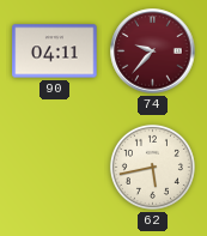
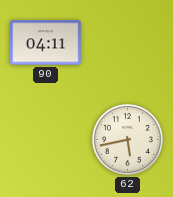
74: 9:37 -> none
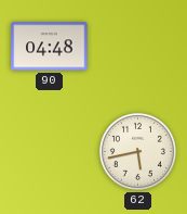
90: 04:11 -> 04:48
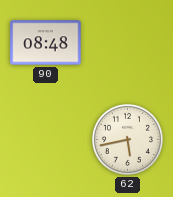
90: 04:48 -> 08:48
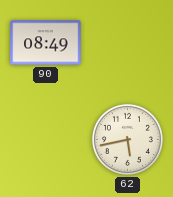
90: 08:48 -> 08:49
